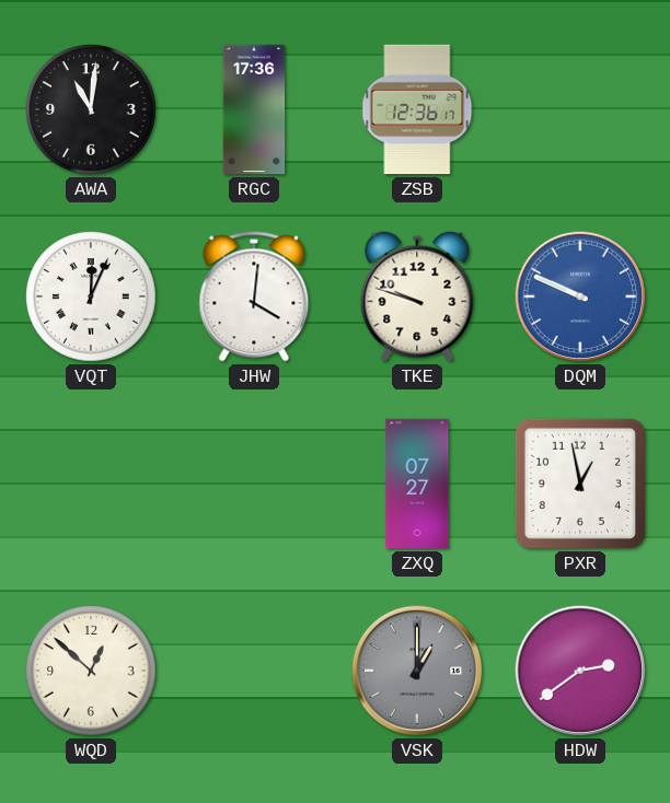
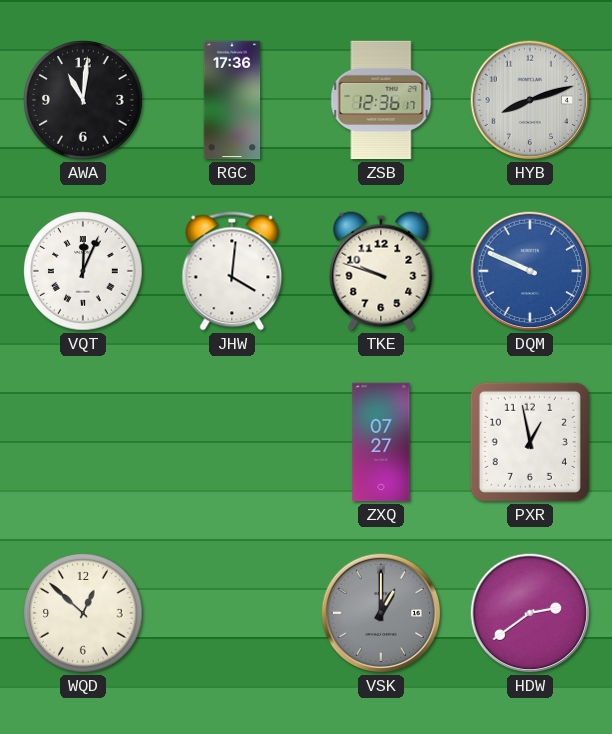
HYB: none -> 8:12
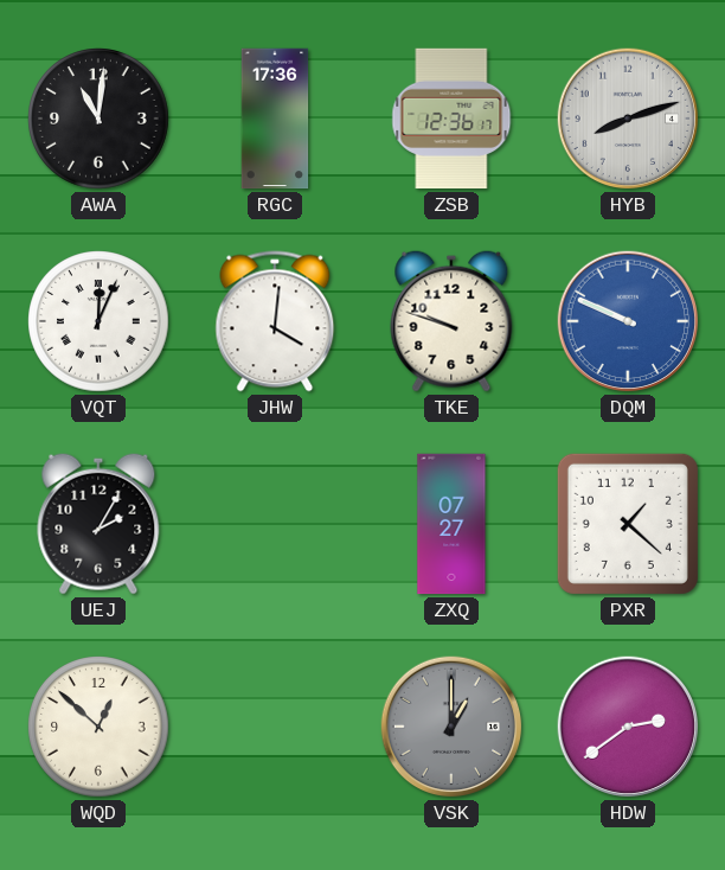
UEJ: none -> 2:05
PXR: 12:58 -> 1:22
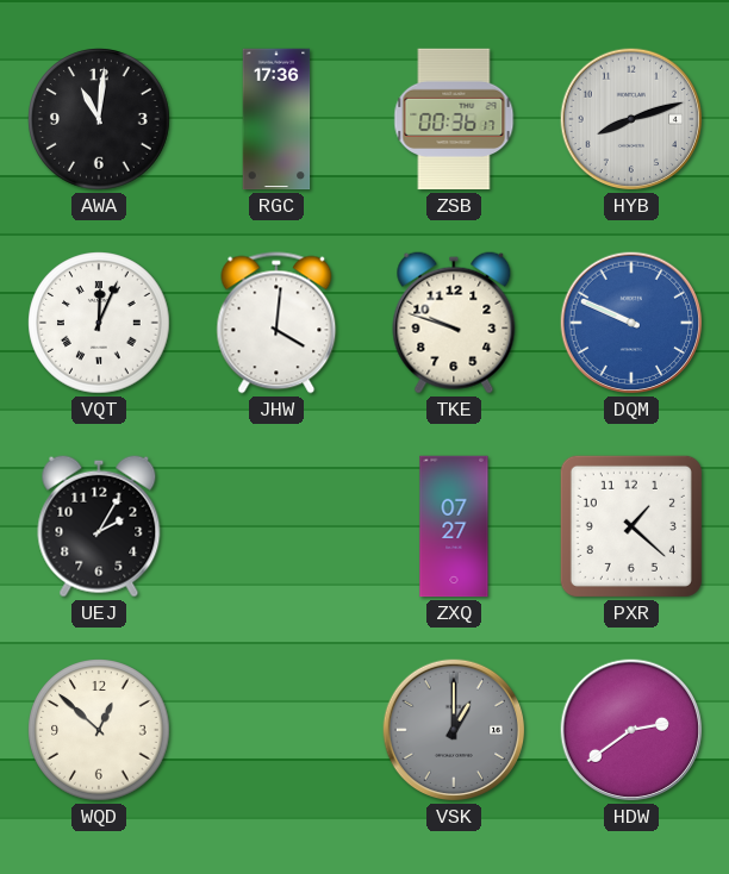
ZSB: 12:36 -> 00:36
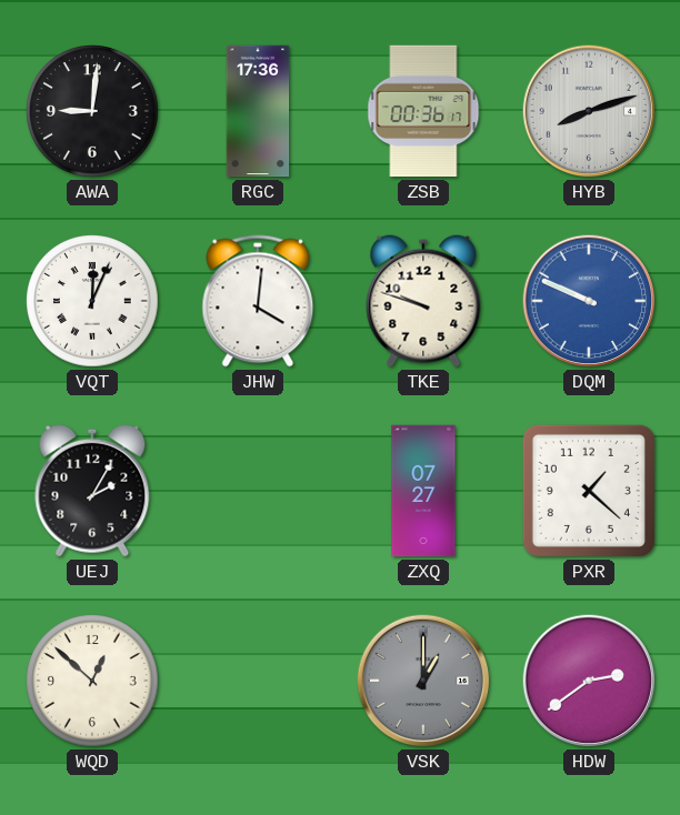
AWA: 11:01 -> 9:01
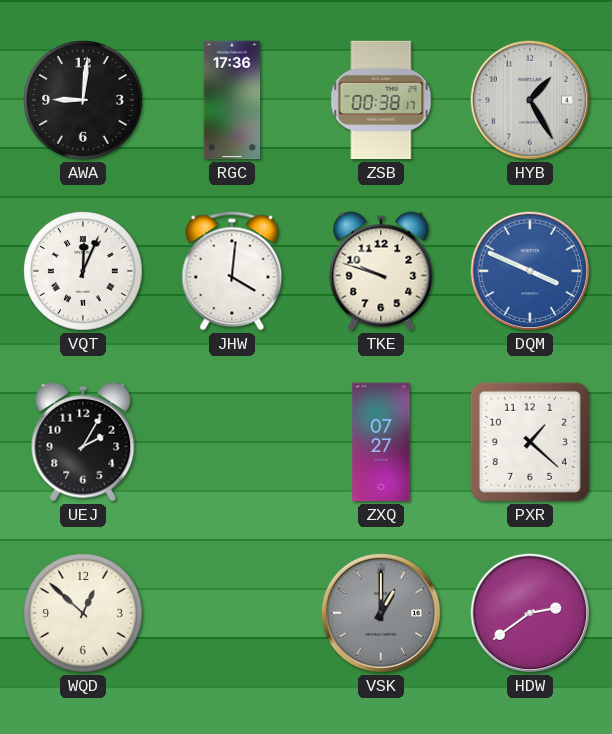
ZSB: 00:36 -> 00:38
HYB: 8:12 -> 1:25
DQM: 9:49 -> 3:49
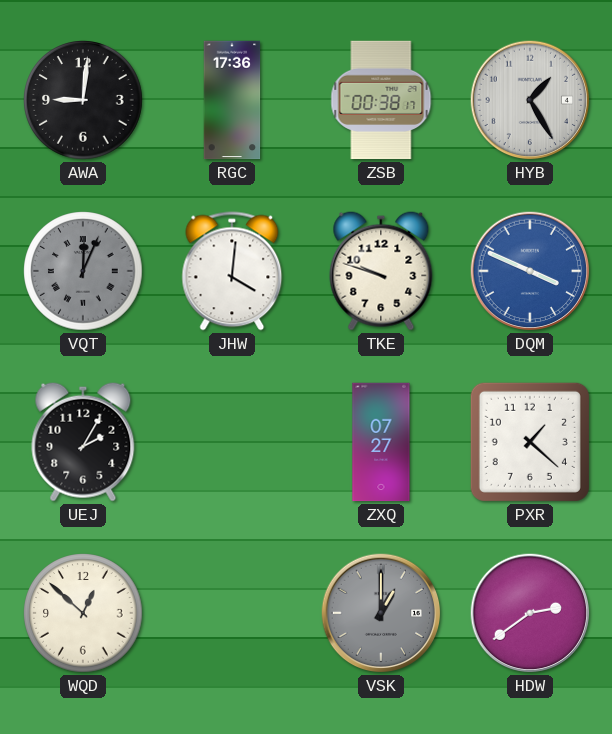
VQT dial: white -> grey
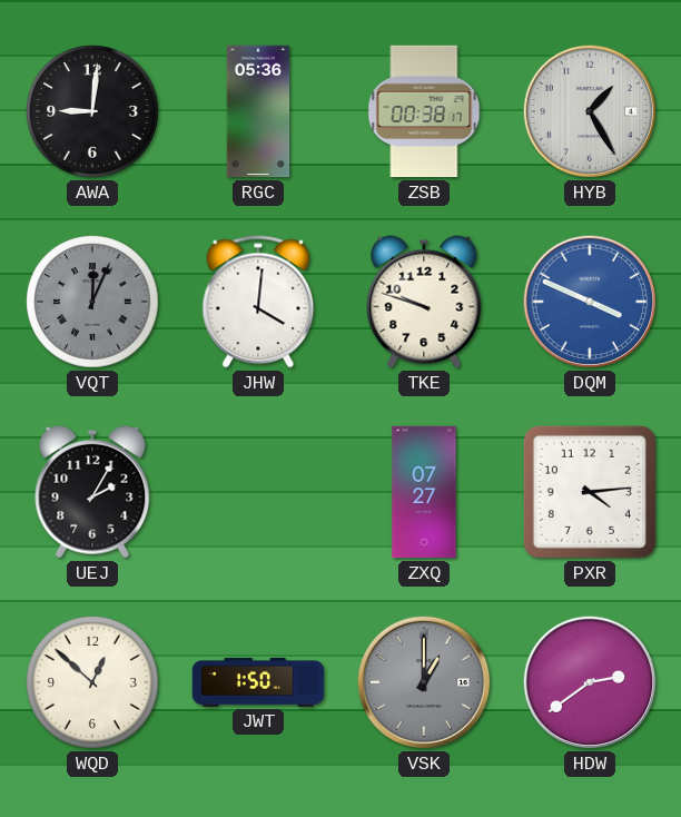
RGC: 17:36 -> 05:36
PXR: 1:22 -> 4:14
JWT: none -> 1:50
